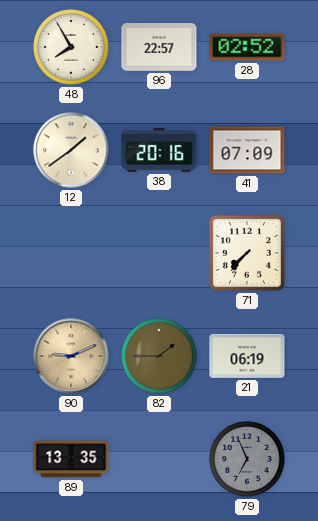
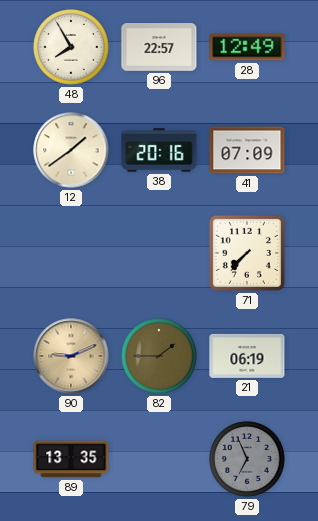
28: 02:52 -> 12:49
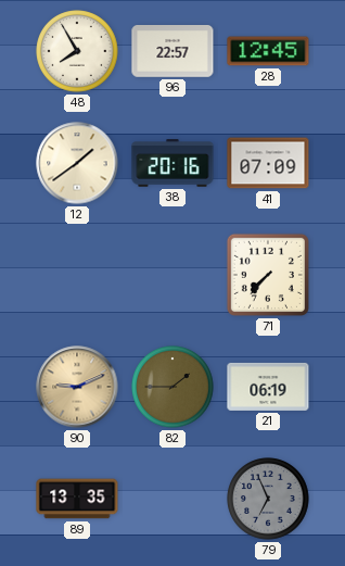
28: 12:49 -> 12:45
